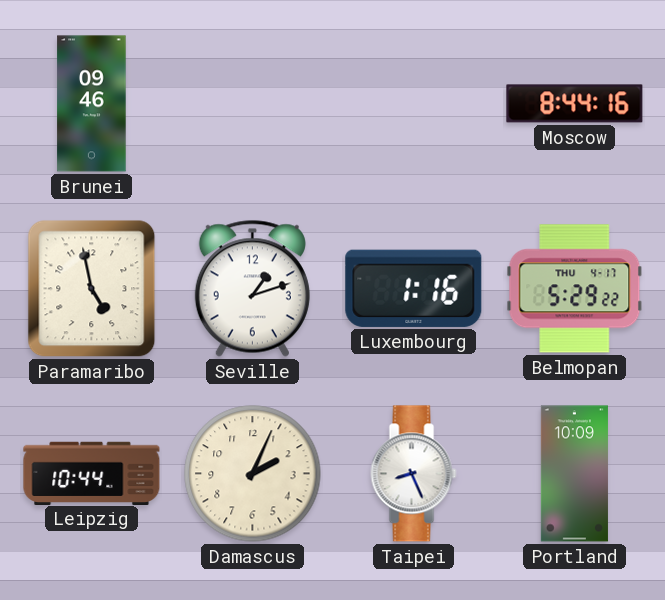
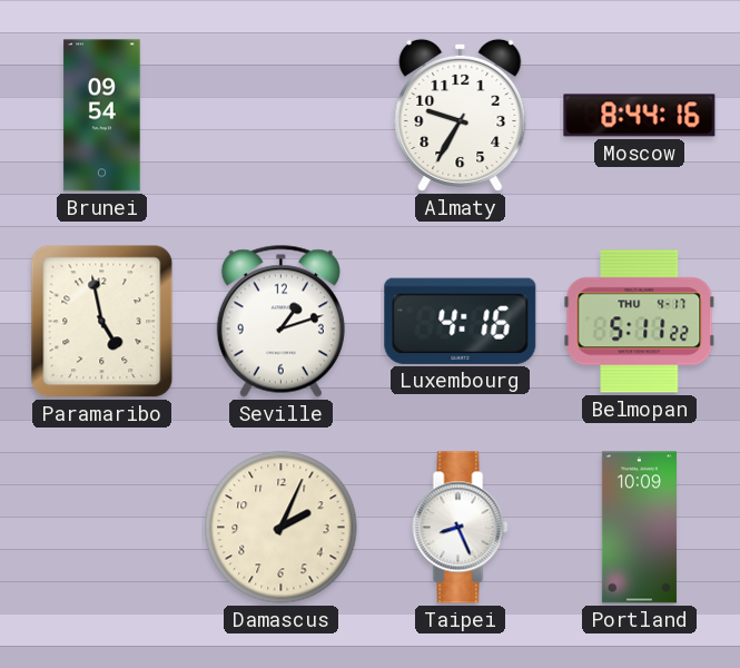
Brunei: 09:46 -> 09:54
Almaty: none -> 9:35
Luxembourg: 1:16 -> 4:16
Belmopan: 5:29 -> 5:11
Leipzig: 10:44 -> none
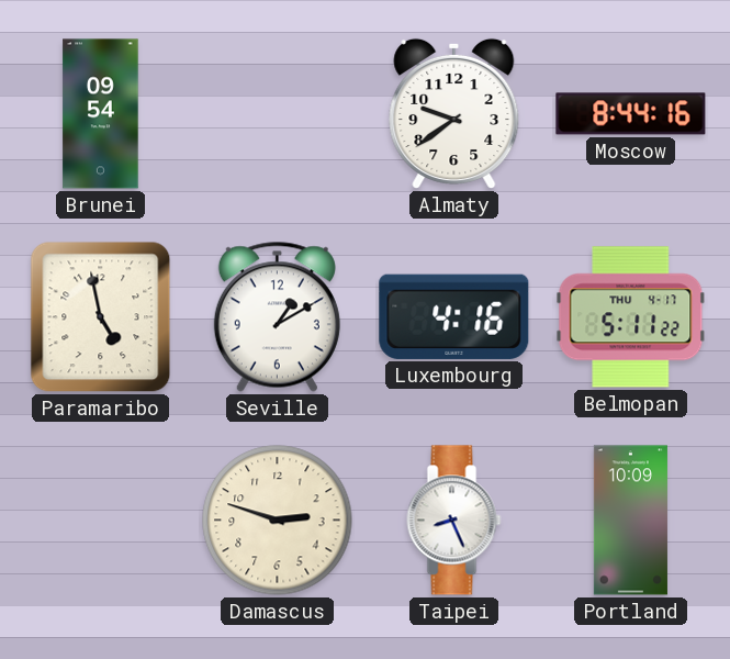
Almaty: 9:35 -> 9:39
Seville: 1:12 -> 1:10
Damascus: 2:04 -> 2:48
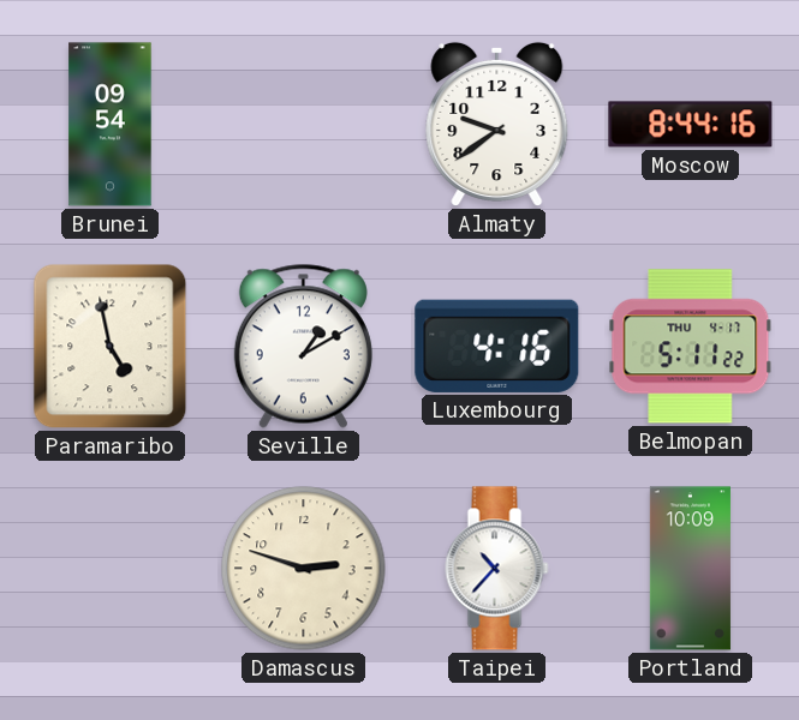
Taipei: 8:26 -> 10:37
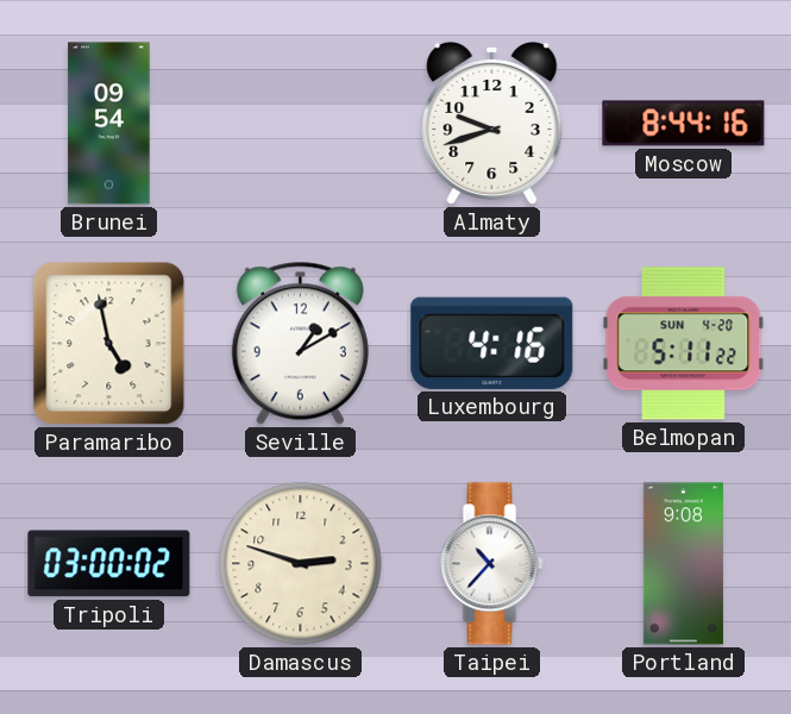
Almaty: 9:39 -> 9:42
Belmopan date: THU 4-17 -> SUN 4-20
Tripoli: none -> 03:00
Portland: 10:09 -> 9:08
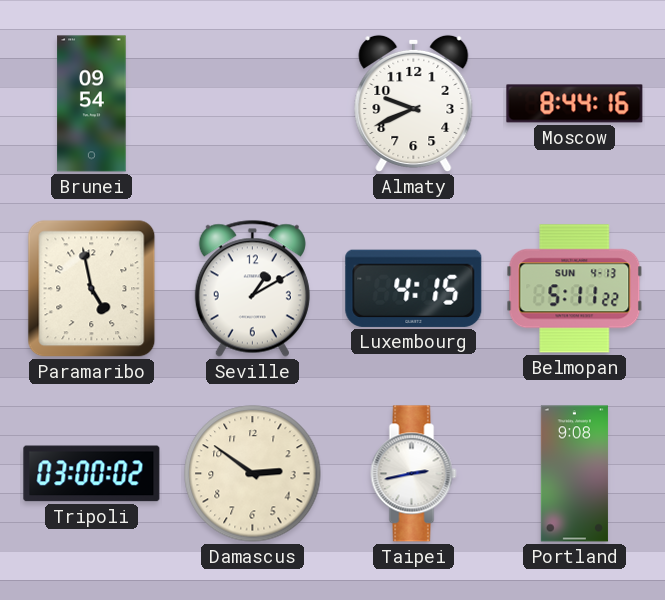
Almaty: 9:42 -> 9:41
Luxembourg: 4:16 -> 4:15
Belmopan date: SUN 4-20 -> SUN 4-13
Damascus: 2:48 -> 2:51
Taipei: 10:37 -> 2:43
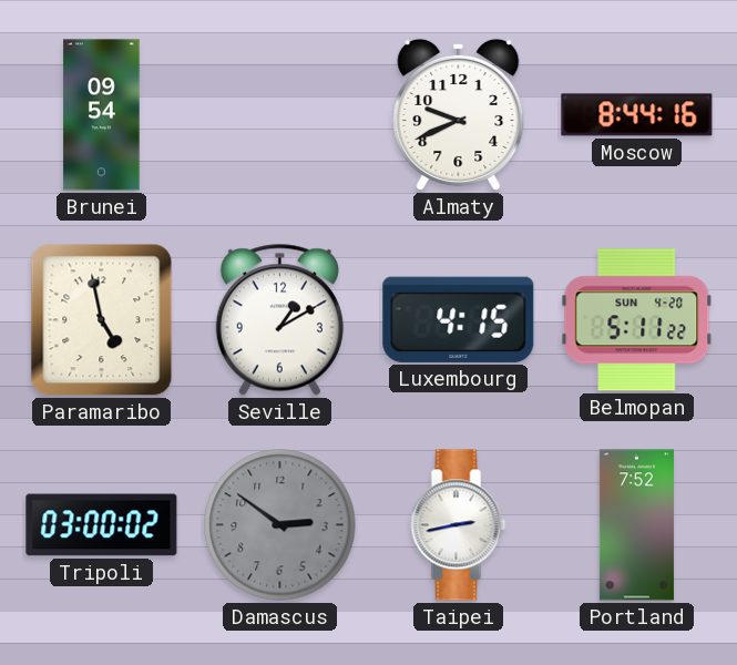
Belmopan date: SUN 4-13 -> SUN 4-20
Damascus dial: cream -> grey
Portland: 9:08 -> 7:52
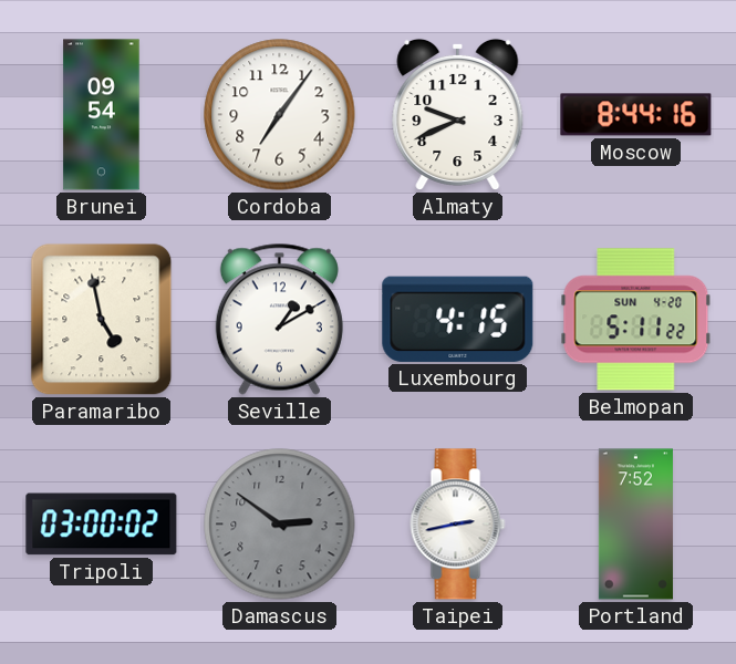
Cordoba: none -> 7:06
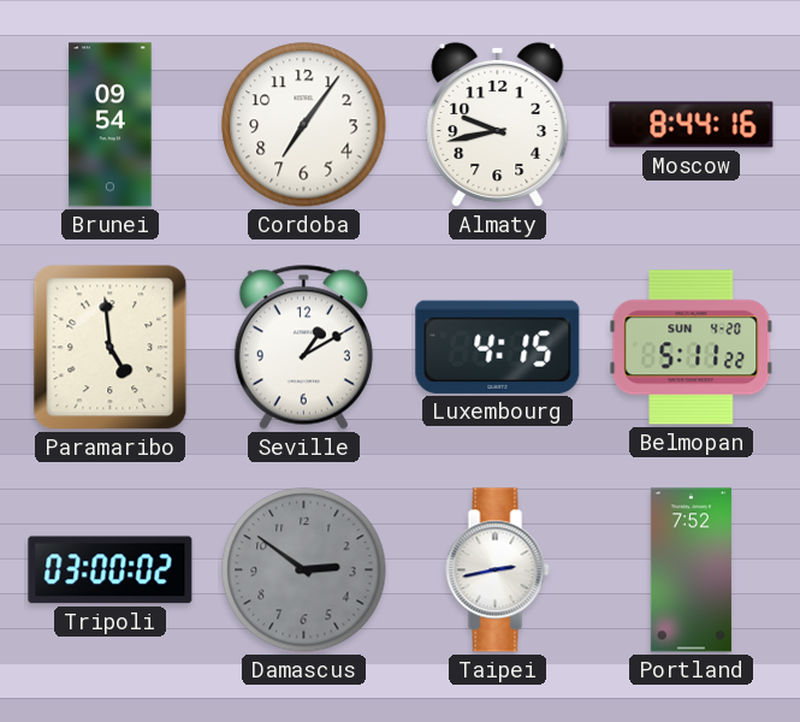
Almaty: 9:41 -> 9:43
Paramaribo: 4:58 -> 4:59
